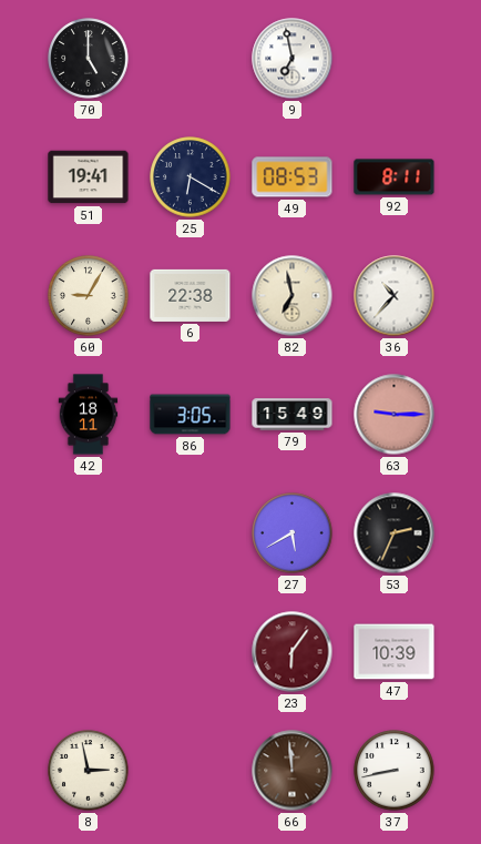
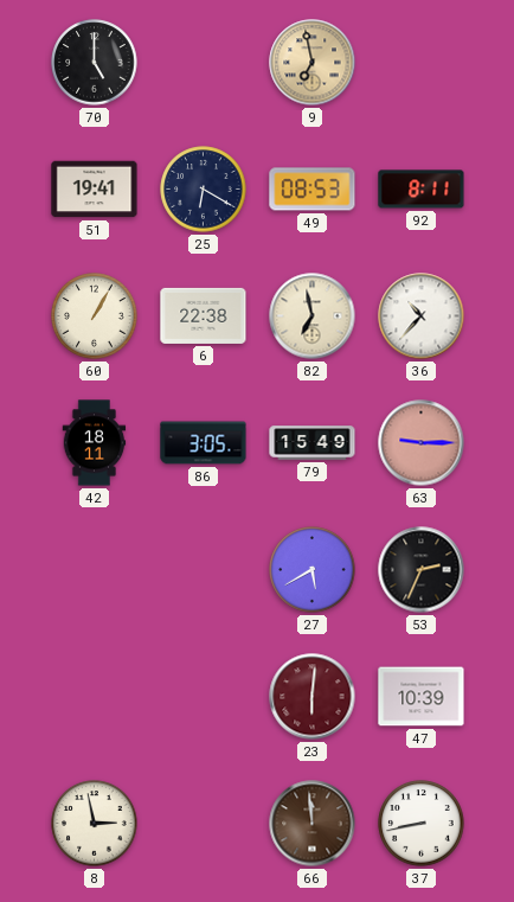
9 dial: white -> champagne
60: 9:05 -> 1:05
23: 6:06 -> 6:01
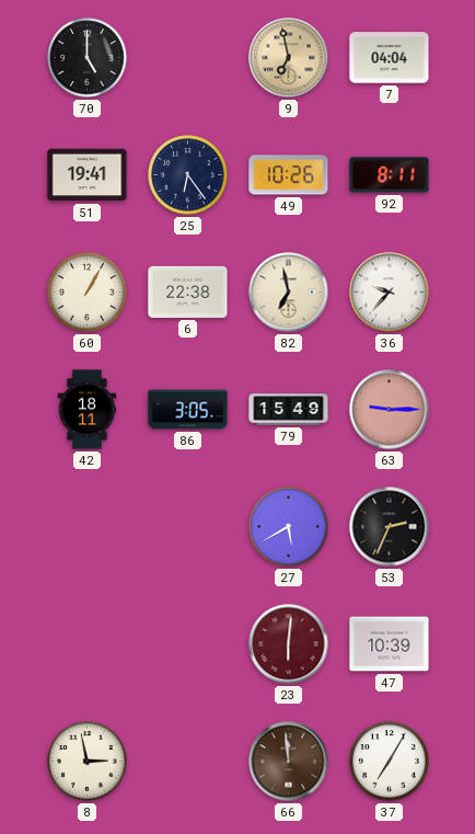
7: none -> 04:04
25: 6:20 -> 6:24
49: 08:53 -> 10:26
36: 10:37 -> 9:37
37: 8:43 -> 7:05
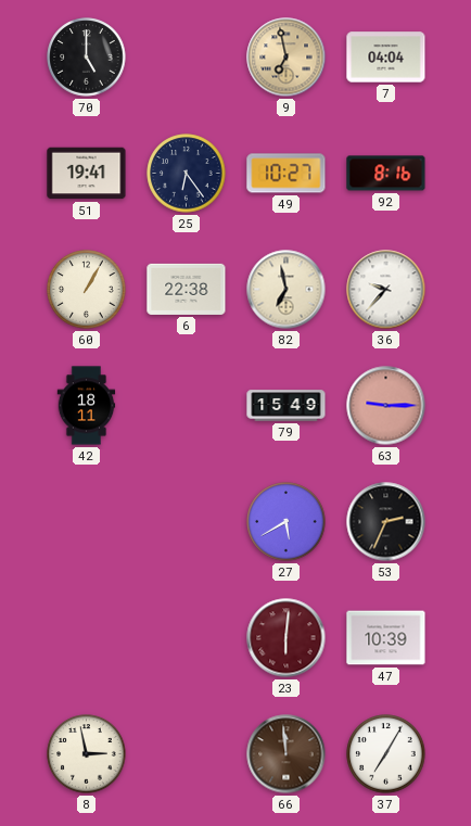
49: 10:26 -> 10:27
92: 8:11 -> 8:16
86: 3:05 -> none
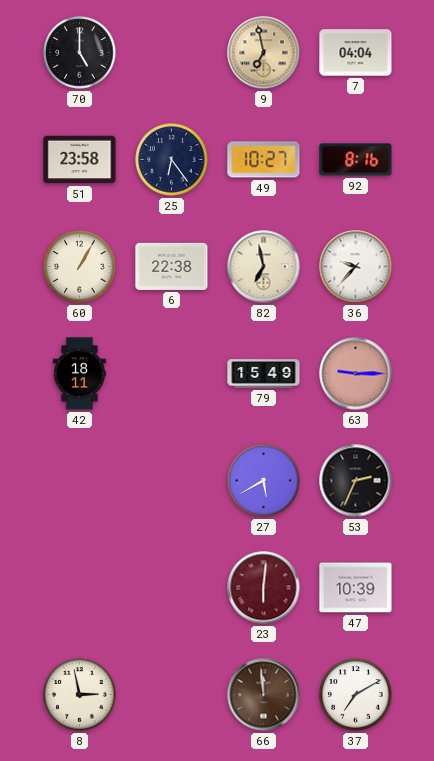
51: 19:41 -> 23:58
37: 7:05 -> 7:10
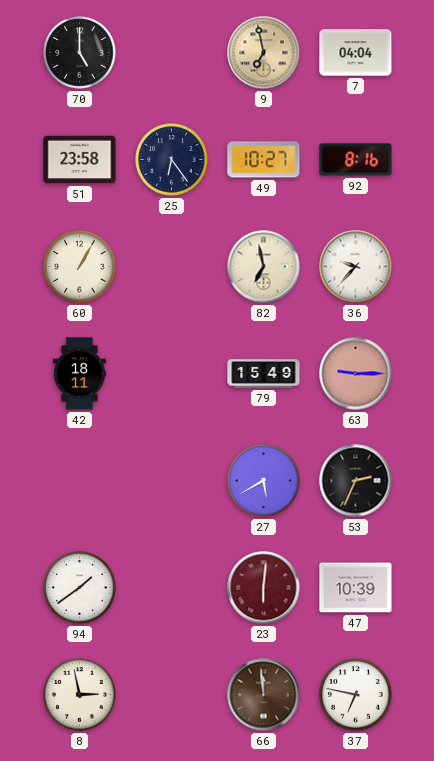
6: 22:38 -> none
94: none -> 1:39
37: 7:10 -> 6:47
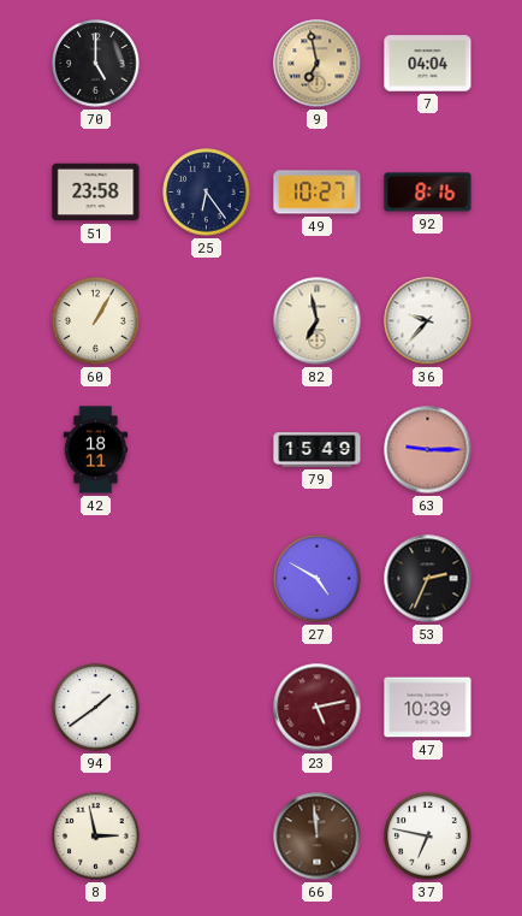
27: 5:40 -> 4:50
23: 6:01 -> 5:13
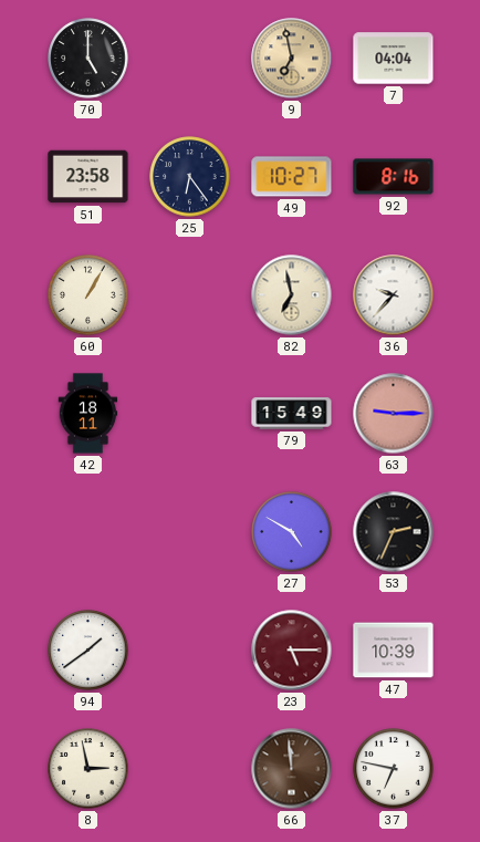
23: 5:13 -> 5:15
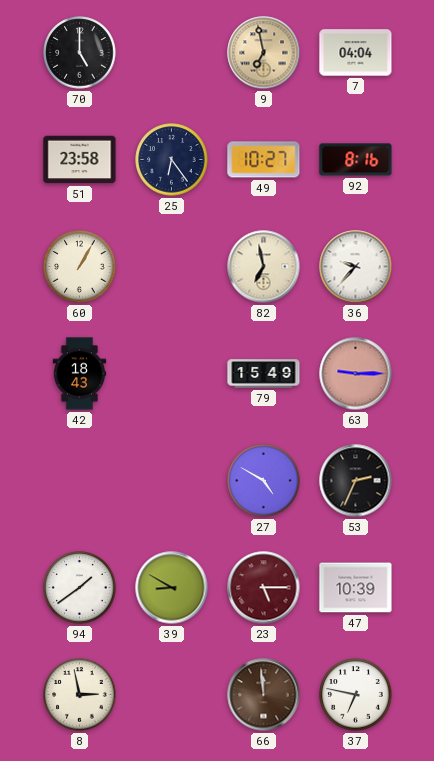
42: 18:11 -> 18:43
39: none -> 8:50
